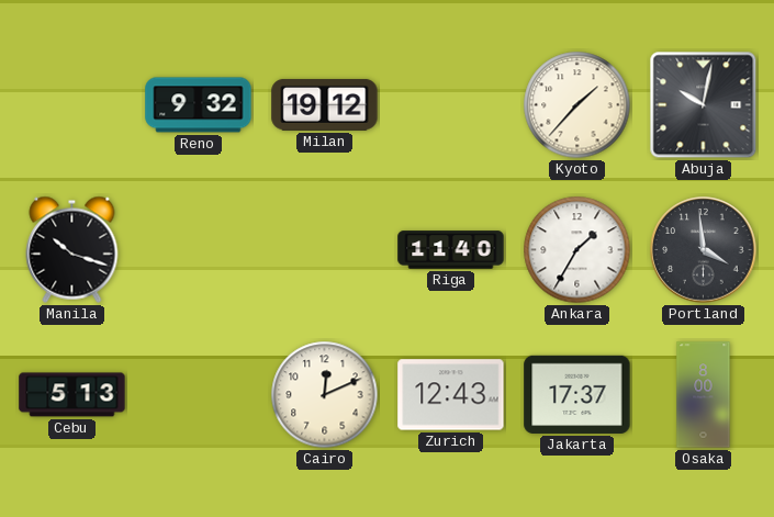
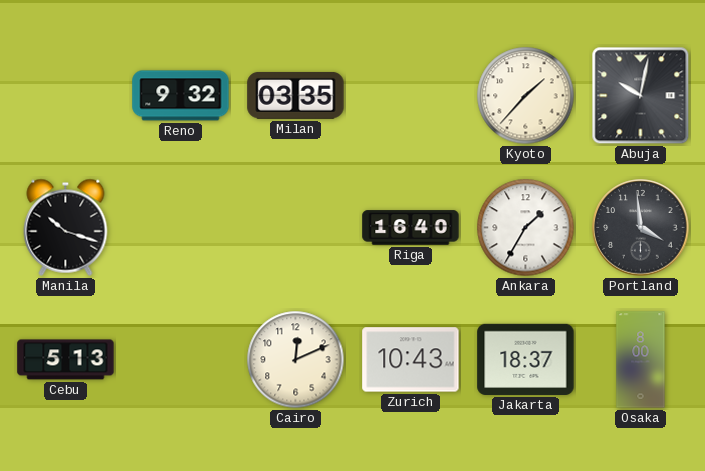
Milan: 19:12 -> 03:35
Riga: 11:40 -> 16:40
Zurich: 12:43 -> 10:43
Jakarta: 17:37 -> 18:37
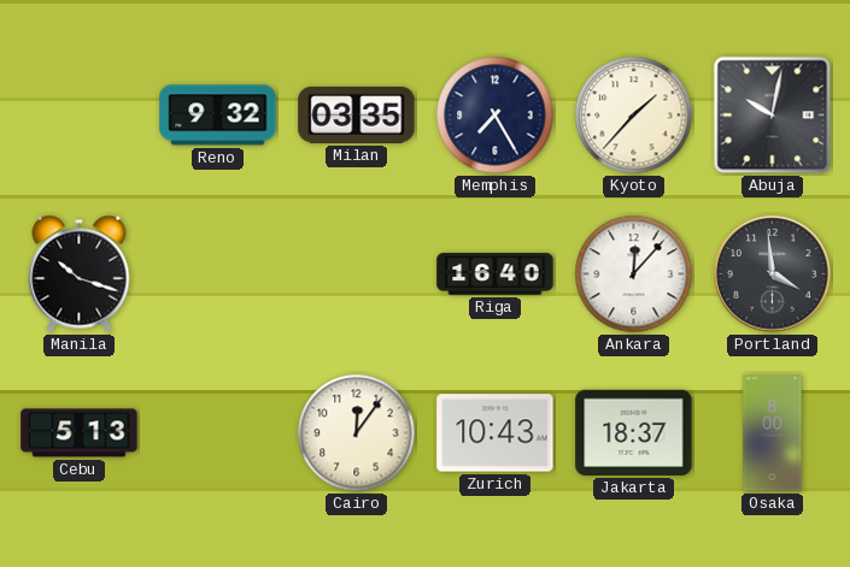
Memphis: none -> 7:25
Ankara: 1:35 -> 12:07
Cairo: 12:11 -> 12:06
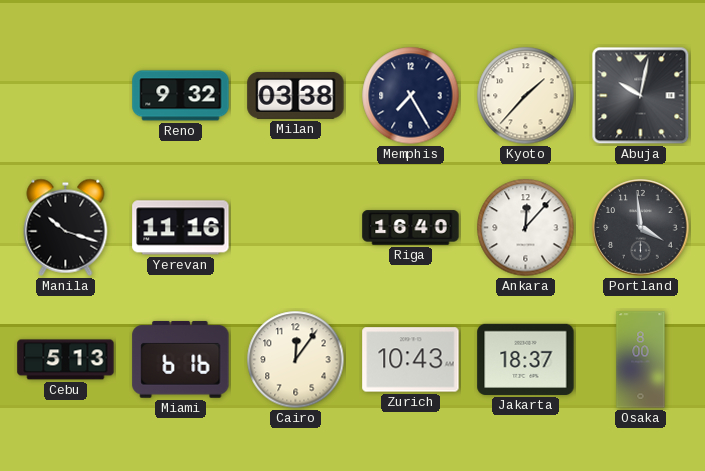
Milan: 03:35 -> 03:38
Yerevan: none -> 11:16
Miami: none -> 6:16
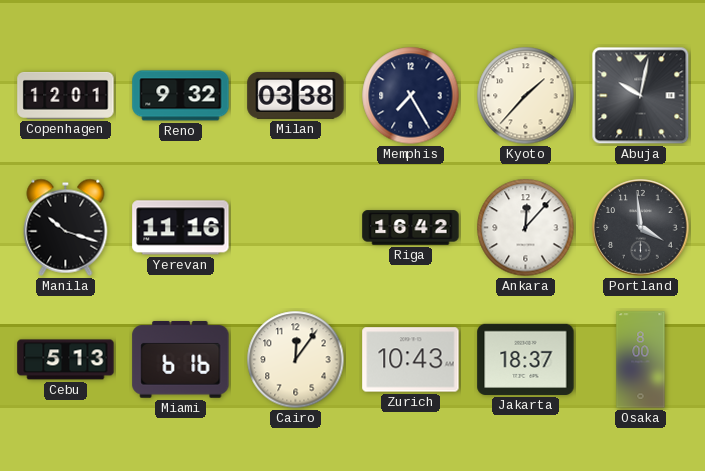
Copenhagen: none -> 12:01
Riga: 16:40 -> 16:42
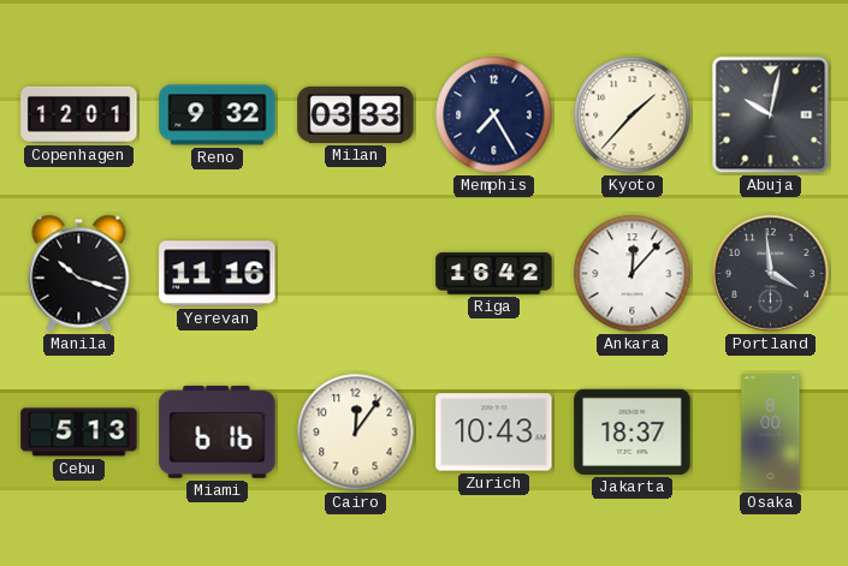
Milan: 03:38 -> 03:33
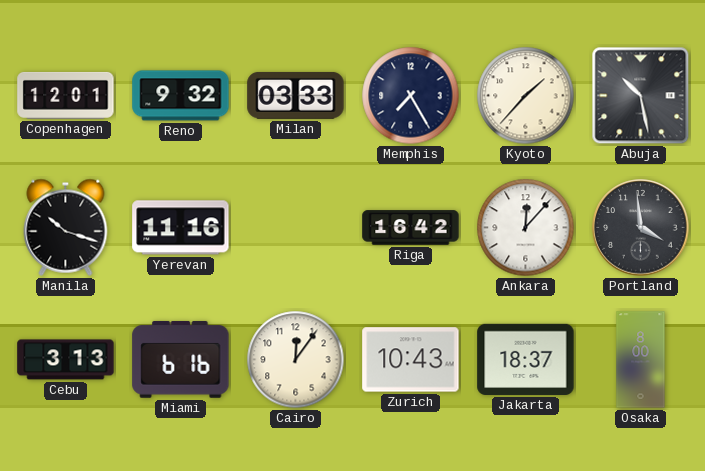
Abuja: 10:02 -> 10:28
Cebu: 5:13 -> 3:13
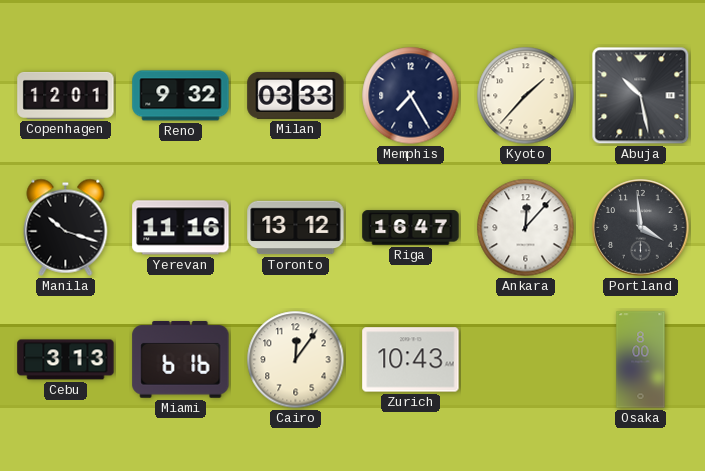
Toronto: none -> 13:12
Riga: 16:42 -> 16:47
Jakarta: 18:37 -> none
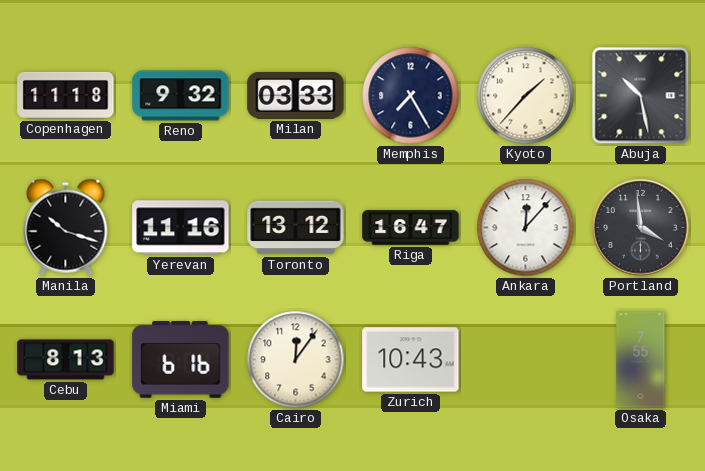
Copenhagen: 12:01 -> 11:18
Cebu: 3:13 -> 8:13
Osaka: 8:00 -> 7:55
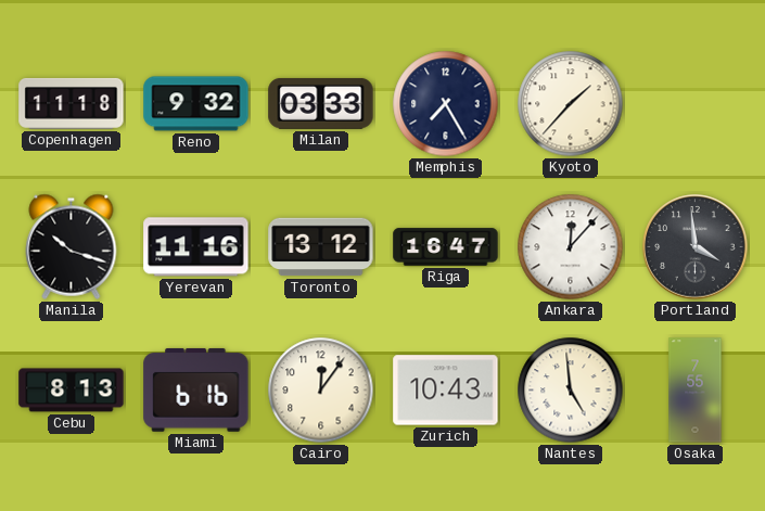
Abuja: 10:28 -> none
Nantes: none -> 4:59
